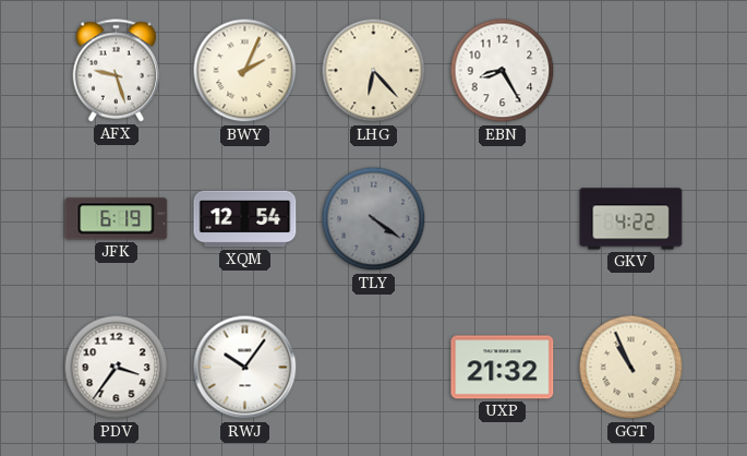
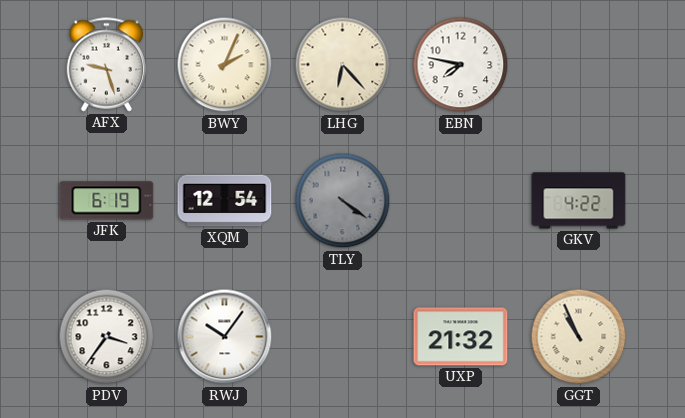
EBN: 8:25 -> 7:47
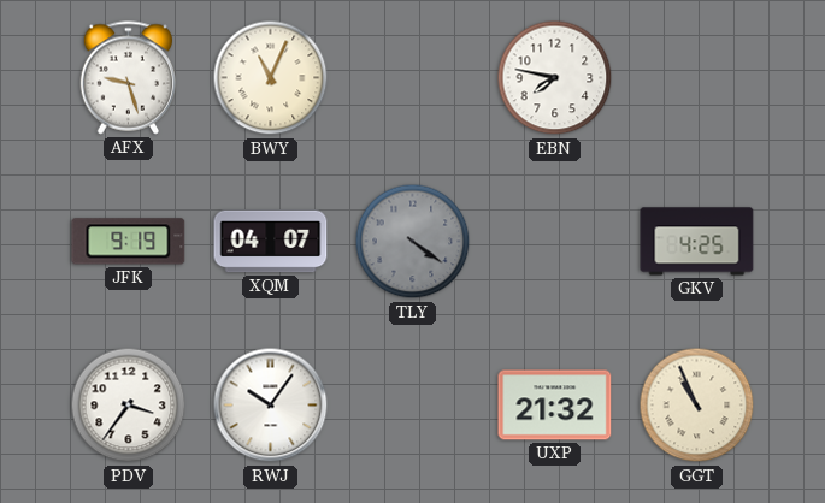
BWY: 2:04 -> 11:04
LHG: 6:23 -> none
JFK: 6:19 -> 9:19
XQM: 12:54 -> 04:07
GKV: 4:22 -> 4:25
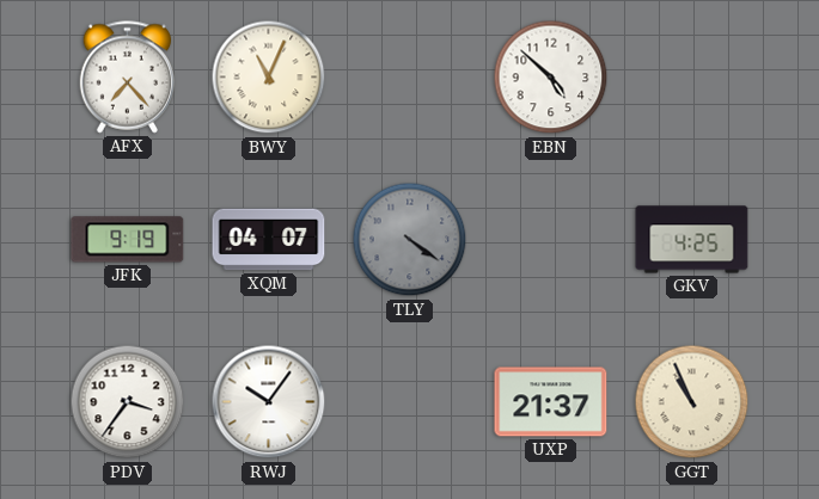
AFX: 9:27 -> 7:23
EBN: 7:47 -> 4:52
UXP: 21:32 -> 21:37
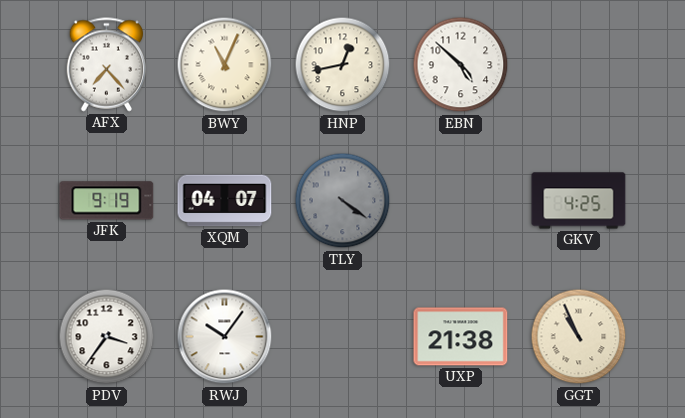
HNP: none -> 12:43
UXP: 21:37 -> 21:38
